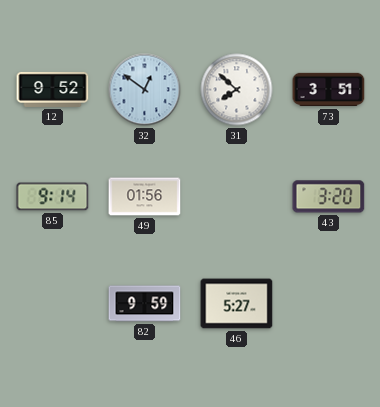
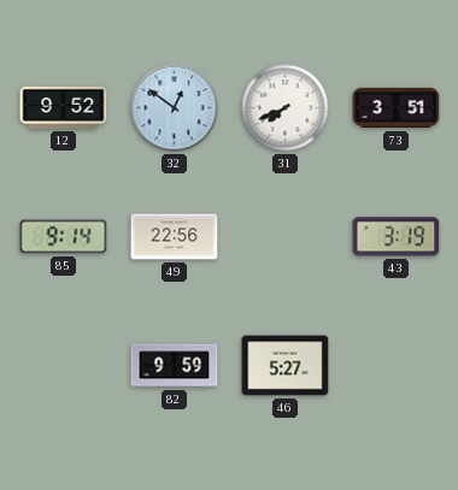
31: 7:52 -> 7:41
49: 01:56 -> 22:56
43: 3:20 -> 3:19
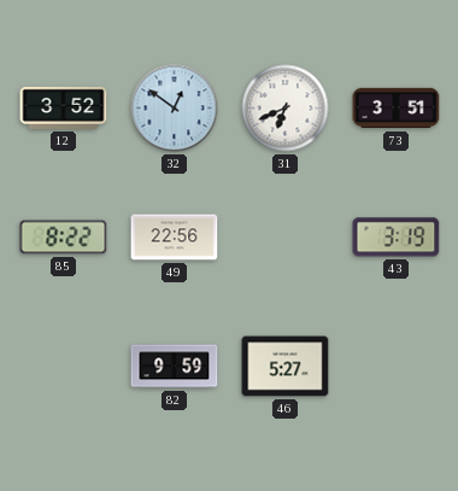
12: 9:52 -> 3:52
31: 7:41 -> 6:41
85: 9:14 -> 8:22
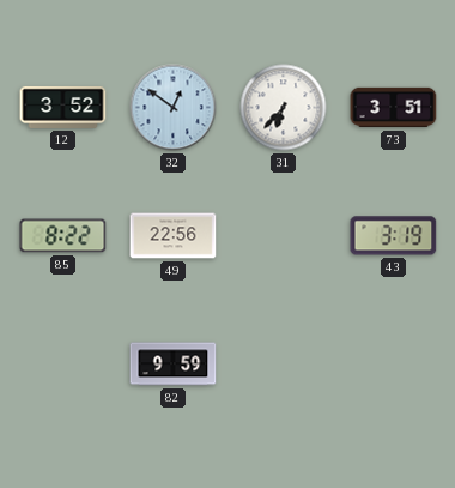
31: 6:41 -> 6:37
46: 5:27 -> none
